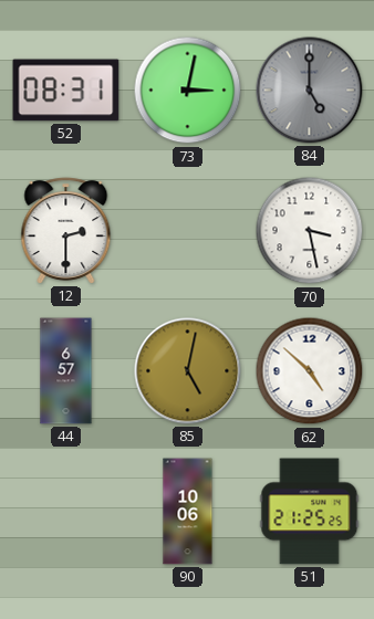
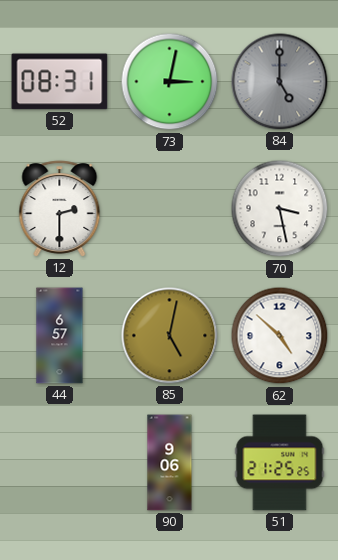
90: 10:06 -> 9:06
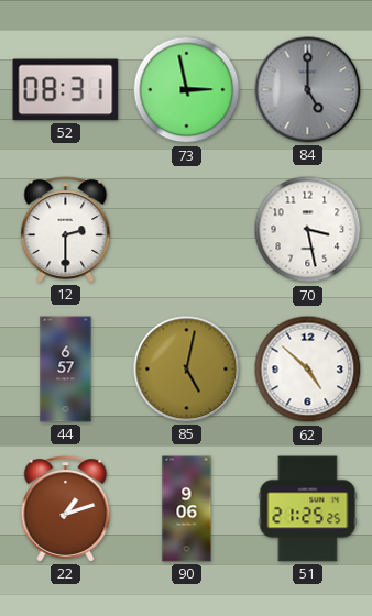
73: 3:02 -> 2:58
22: none -> 1:12
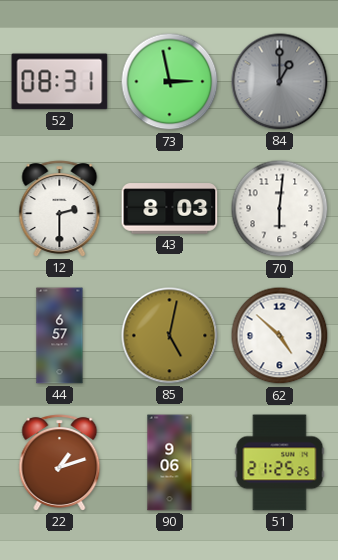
84: 5:00 -> 1:00
43: none -> 8:03
70: 3:28 -> 6:01
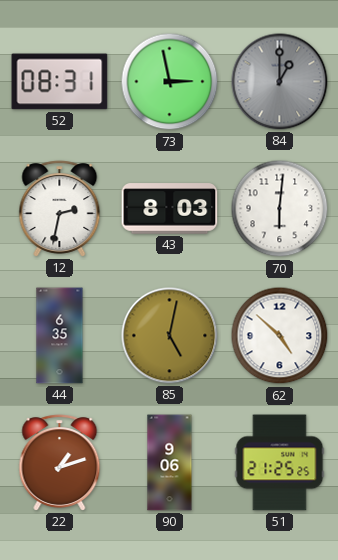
12: 2:30 -> 2:32
44: 6:57 -> 6:35
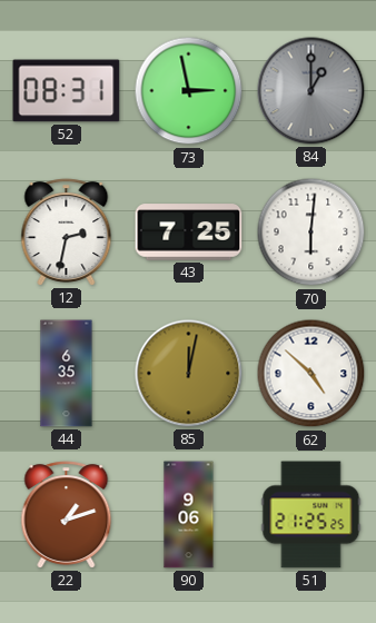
43: 8:03 -> 7:25
85: 5:02 -> 12:02
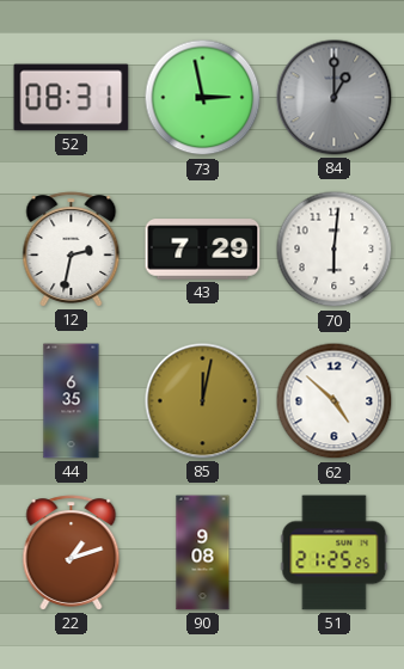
43: 7:25 -> 7:29
90: 9:06 -> 9:08
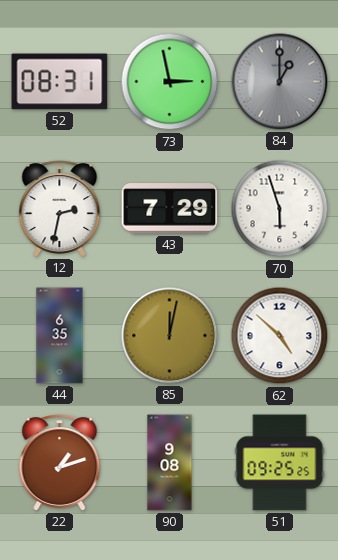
70: 6:01 -> 5:57
51: 21:25 -> 09:25
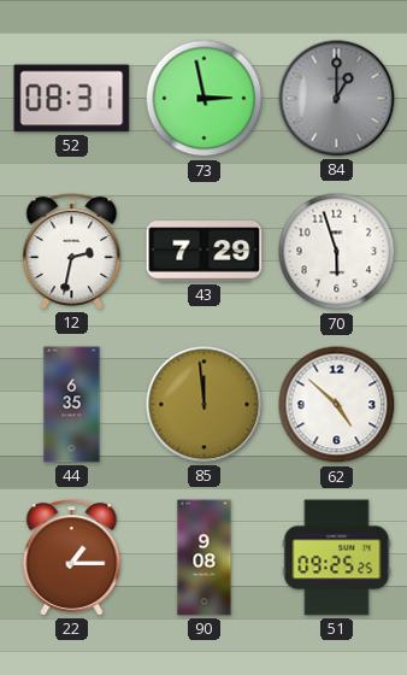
85: 12:02 -> 11:59
22: 1:12 -> 1:15
